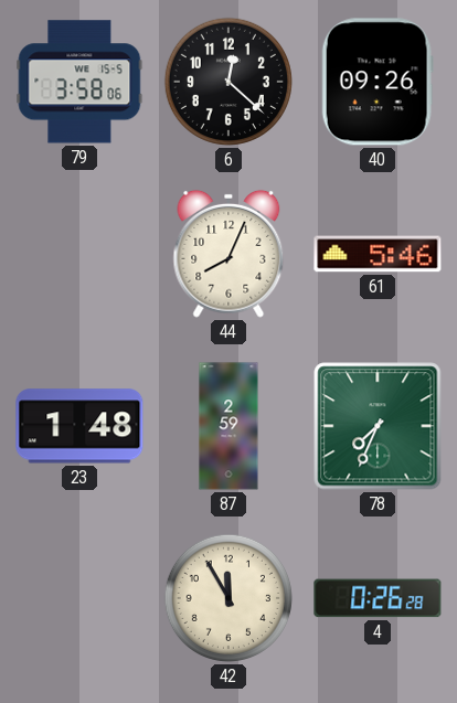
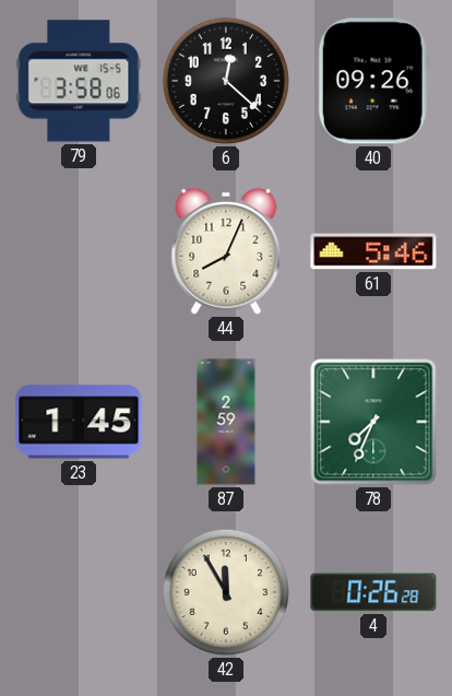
23: 1:48 -> 1:45
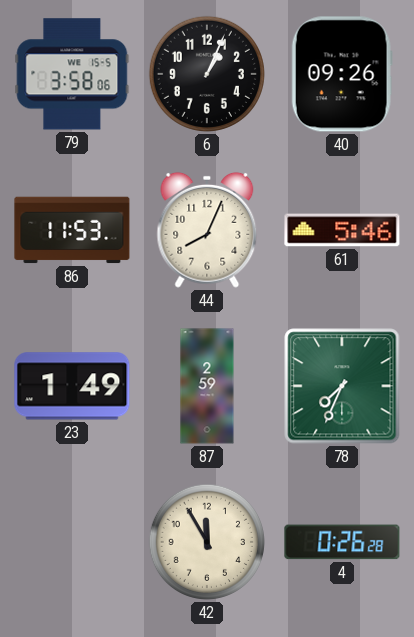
6: 12:22 -> 1:04
86: none -> 11:53
23: 1:45 -> 1:49
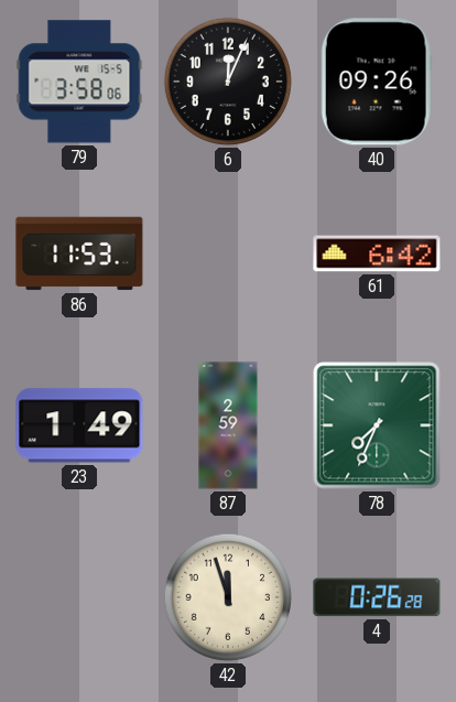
6: 1:04 -> 12:04
44: 8:04 -> none
61: 5:46 -> 6:42
42: 11:55 -> 11:57
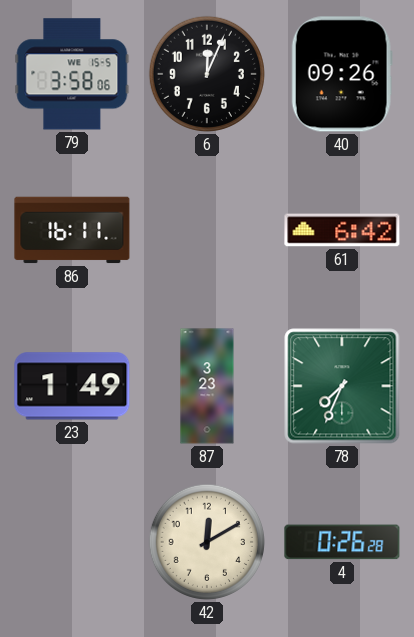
86: 11:53 -> 16:11
87: 2:59 -> 3:23
42: 11:57 -> 12:10
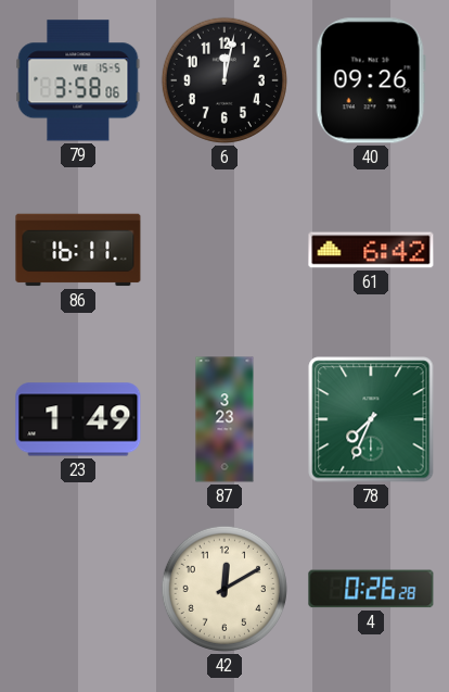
6: 12:04 -> 12:02
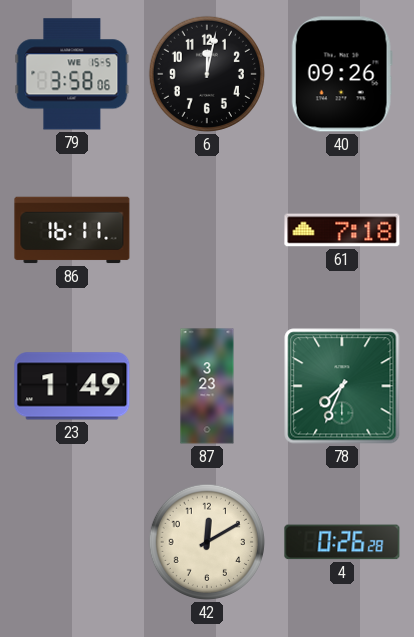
61: 6:42 -> 7:18
